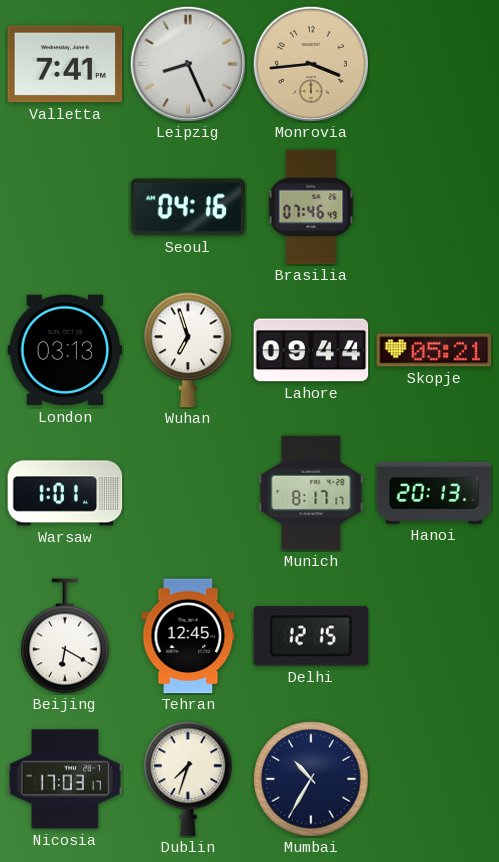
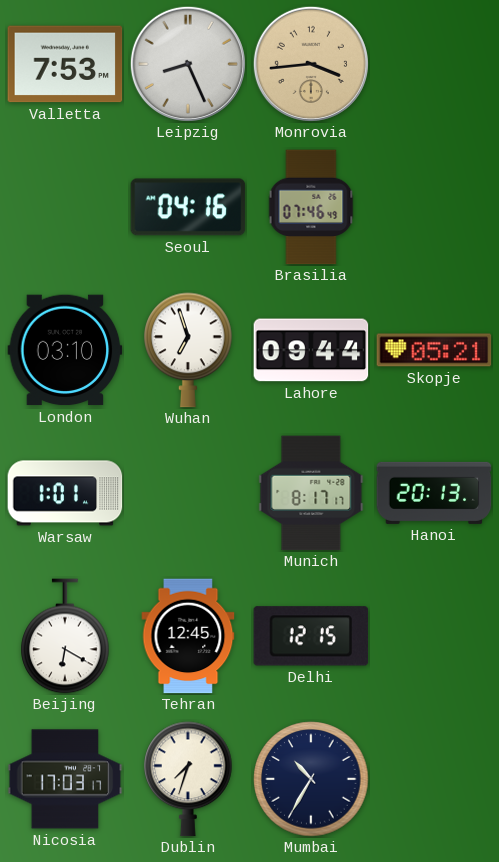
Valletta: 7:41 -> 7:53
London: 03:13 -> 03:10
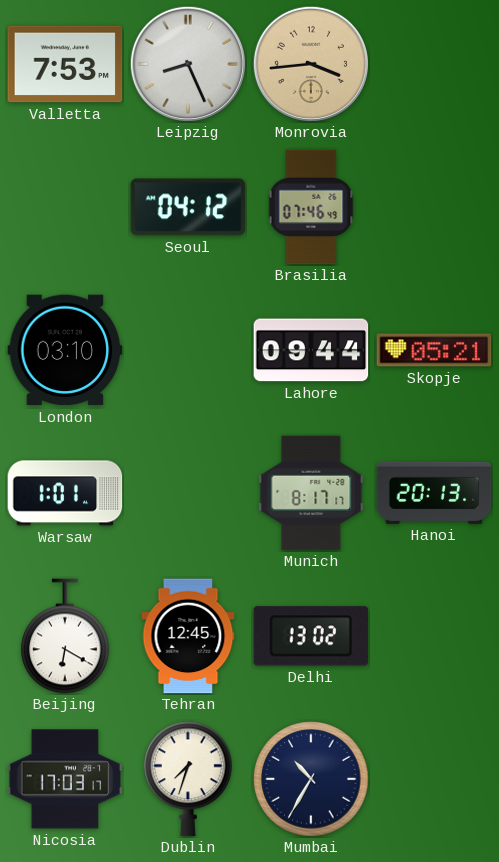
Seoul: 04:16 -> 04:12
Wuhan: 6:57 -> none
Delhi: 12:15 -> 13:02
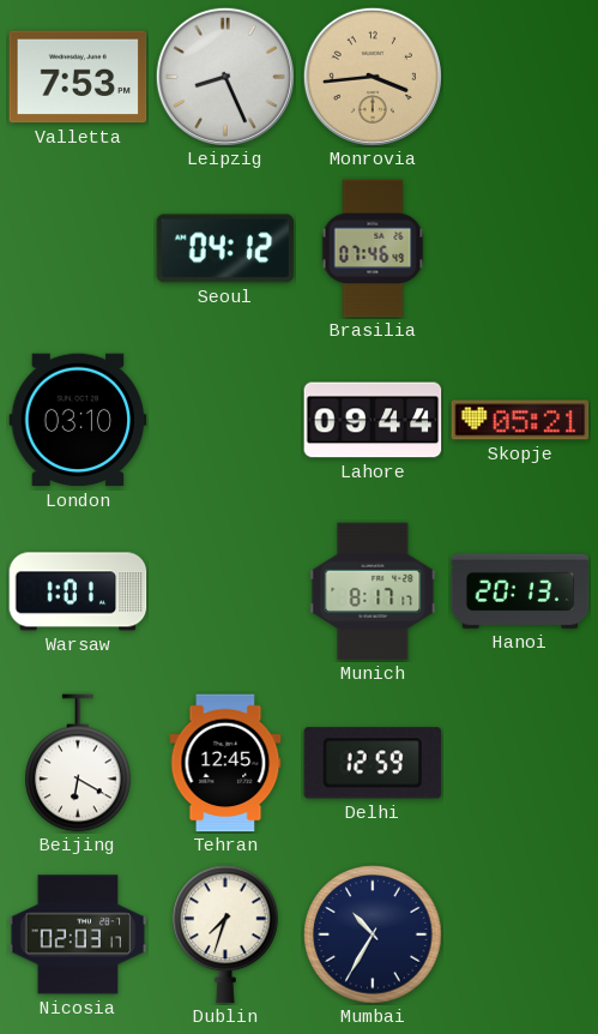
Delhi: 13:02 -> 12:59
Nicosia: 17:03 -> 02:03
